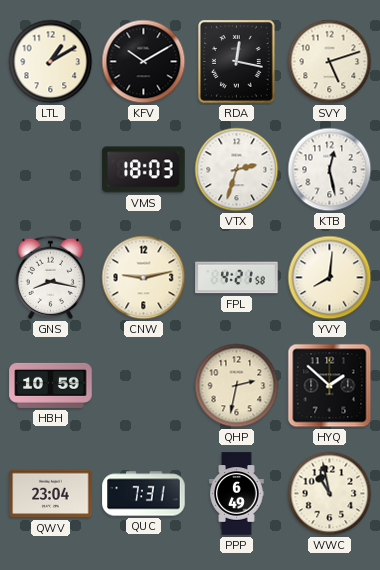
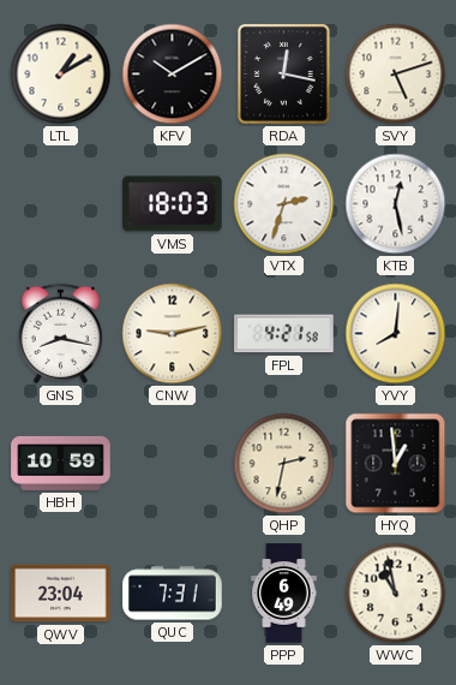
HYQ: 1:52 -> 12:59
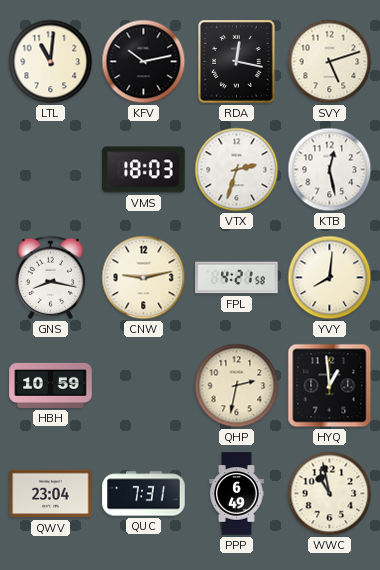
LTL: 1:10 -> 11:01
KFV: 10:10 -> 10:13
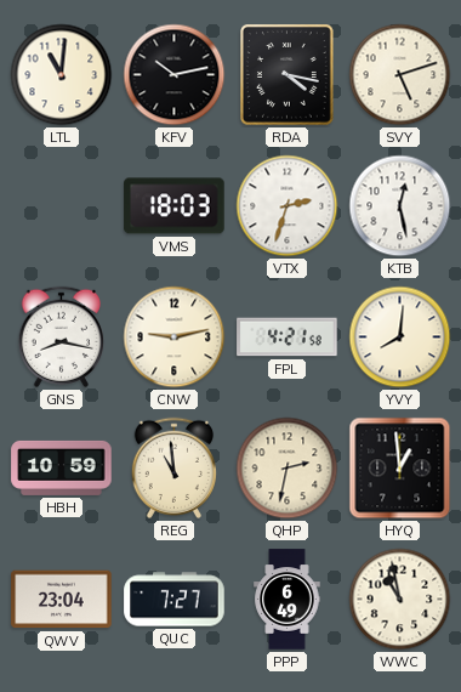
RDA: 12:17 -> 4:17
REG: none -> 10:59
QUC: 7:31 -> 7:27
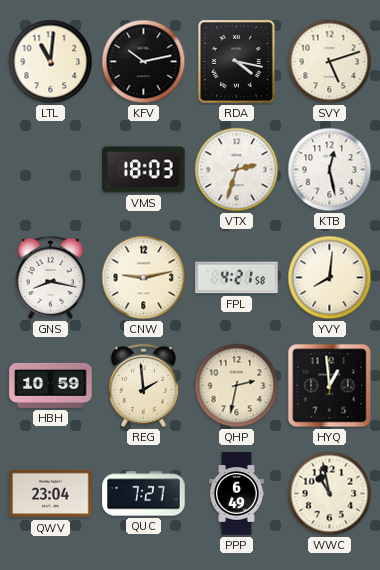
REG: 10:59 -> 1:59
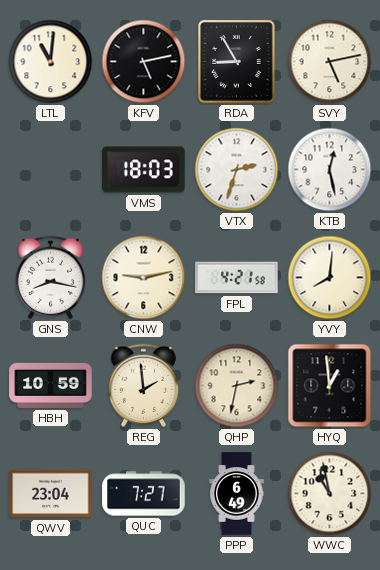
KFV: 10:13 -> 5:13
RDA: 4:17 -> 8:55
SVY: 5:12 -> 5:13
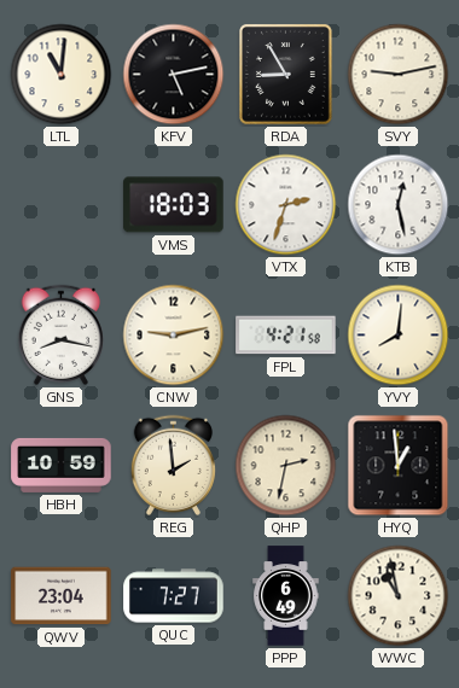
SVY: 5:13 -> 9:13
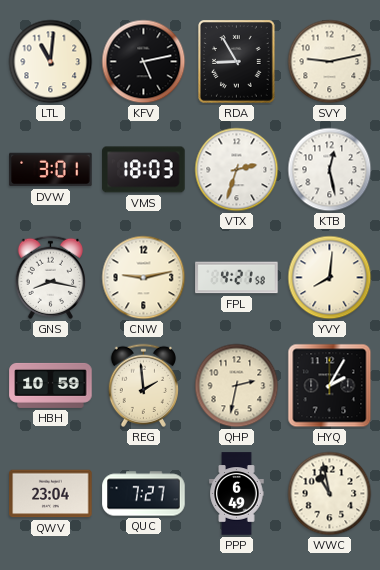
DVW: none -> 3:01
HYQ: 12:59 -> 2:05
